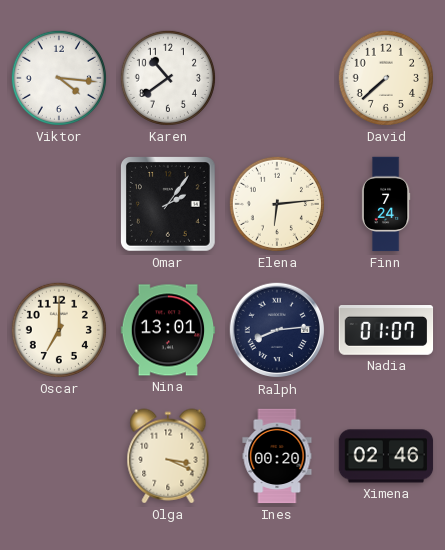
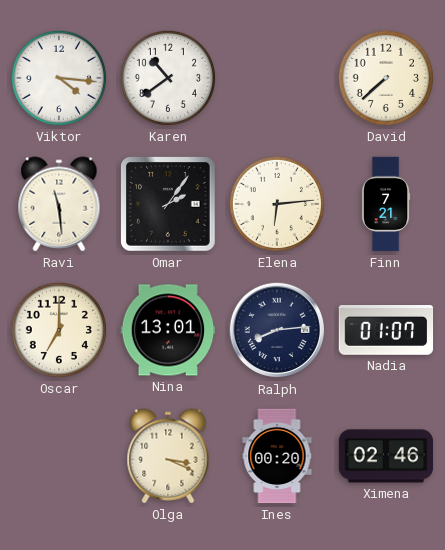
Ravi: none -> 11:29
Finn: 7:24 -> 7:21
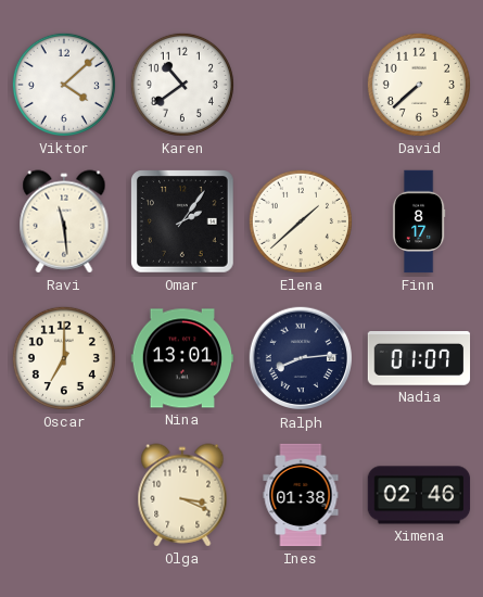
Viktor: 4:16 -> 4:08
Elena: 6:14 -> 1:38
Finn: 7:21 -> 8:17
Ines: 00:20 -> 01:38
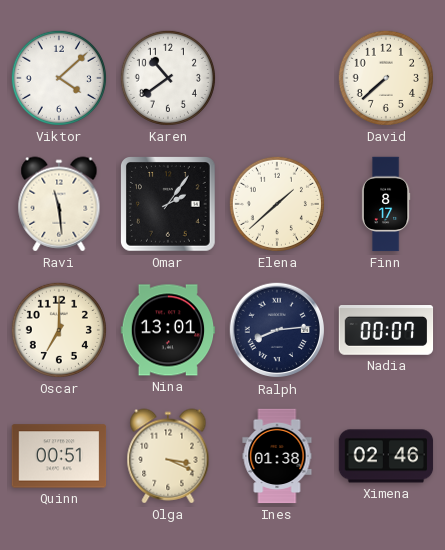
Nadia: 01:07 -> 00:07
Quinn: none -> 00:51
